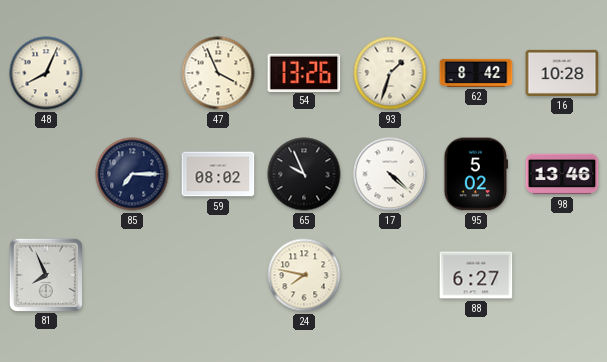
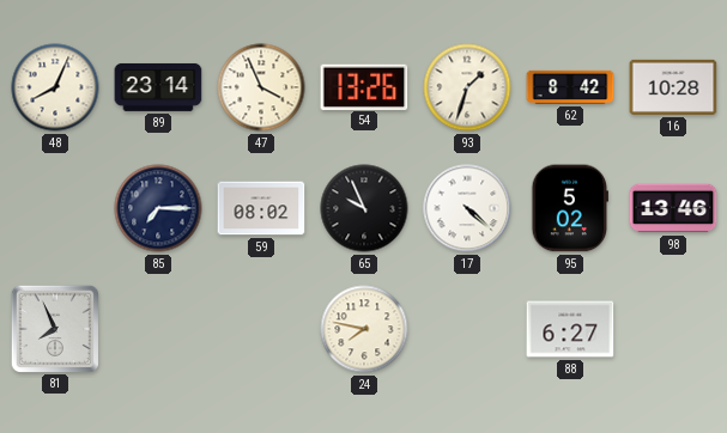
89: none -> 23:14
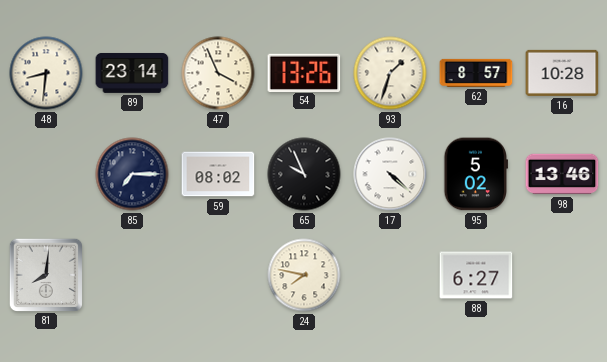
48: 8:04 -> 8:31
62: 8:42 -> 8:57
81: 7:56 -> 8:01
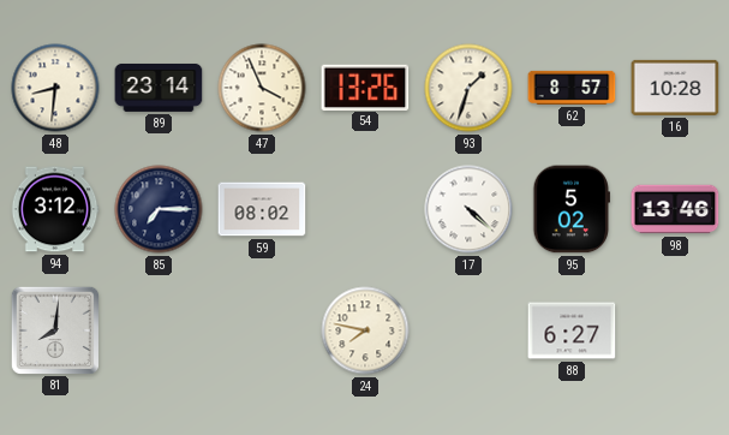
94: none -> 3:12
65: 9:56 -> none
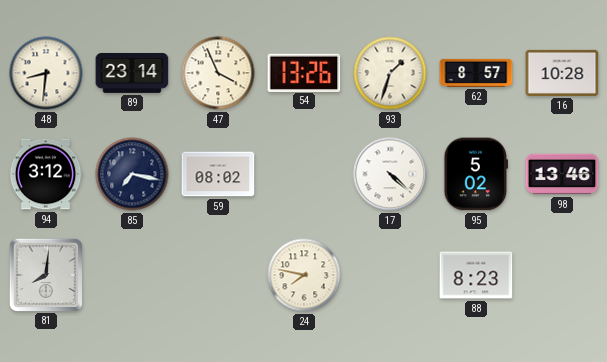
85: 7:15 -> 7:17
88: 6:27 -> 8:23
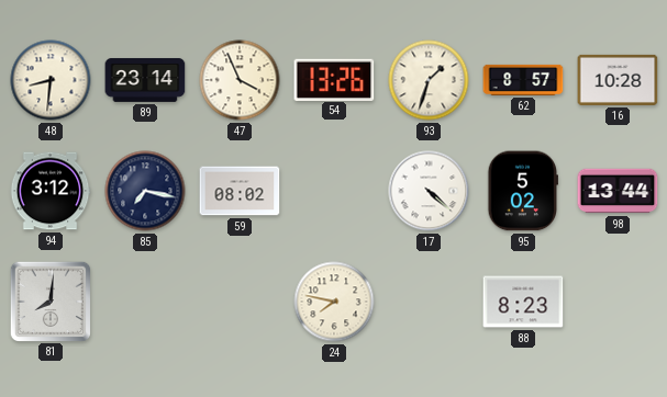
98: 13:46 -> 13:44
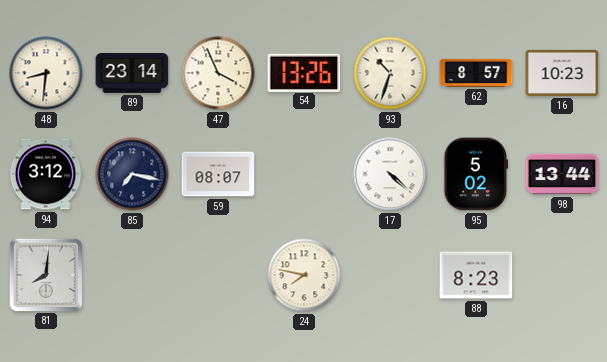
93: 1:33 -> 10:33
16: 10:28 -> 10:23
59: 08:02 -> 08:07
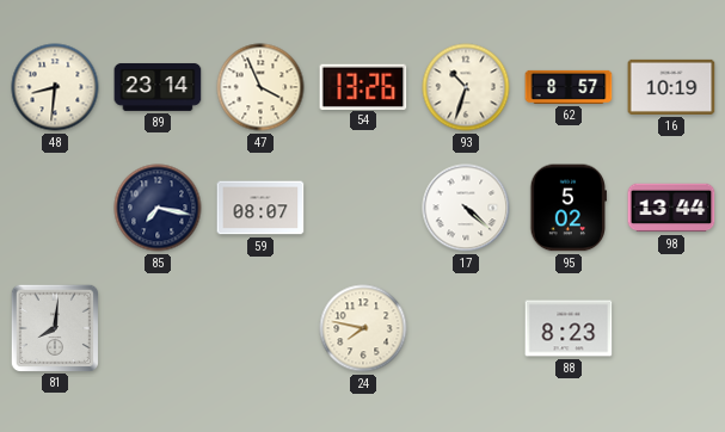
16: 10:23 -> 10:19
94: 3:12 -> none
